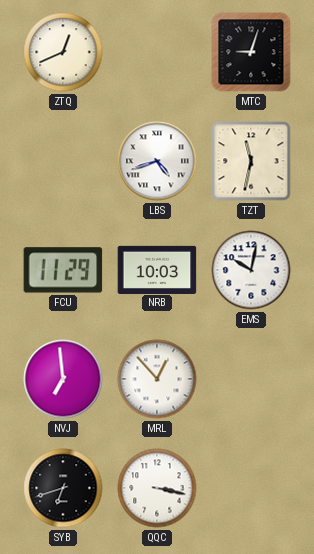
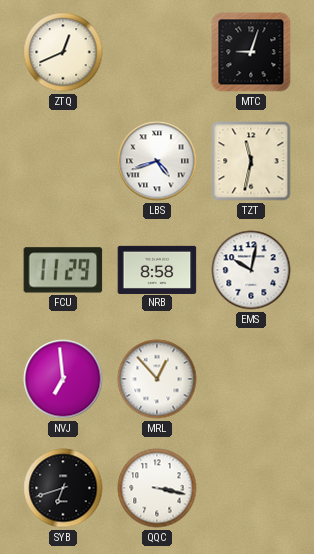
NRB: 10:03 -> 8:58
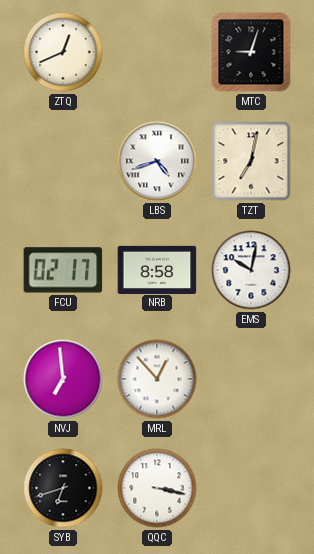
TZT: 11:32 -> 7:02
FCU: 11:29 -> 02:17
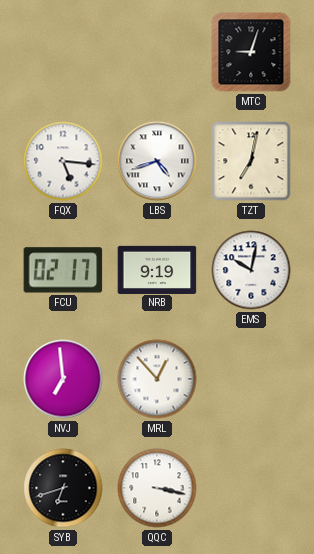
ZTQ: 12:41 -> none
FQX: none -> 5:16
NRB: 8:58 -> 9:19
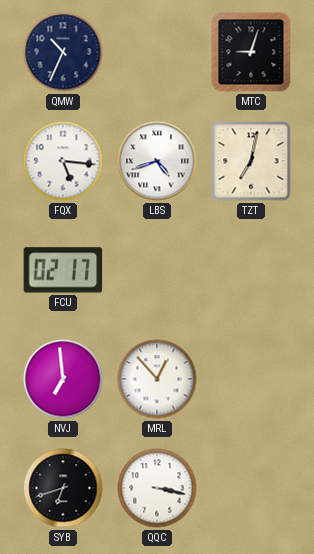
QMW: none -> 10:34
NRB: 9:19 -> none
EMS: 10:02 -> none
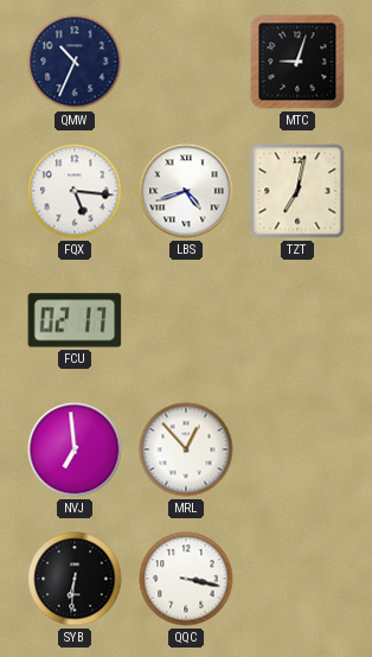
SYB: 6:42 -> 6:31
